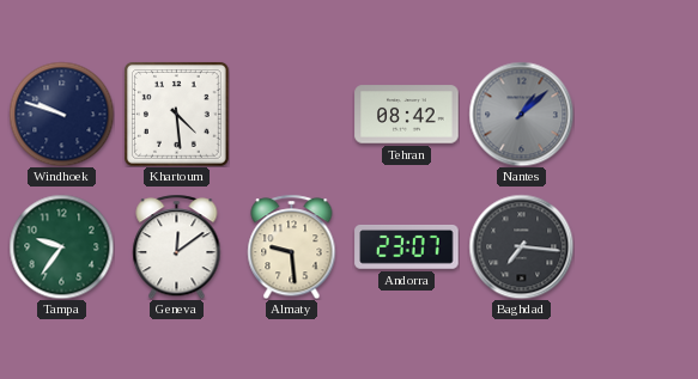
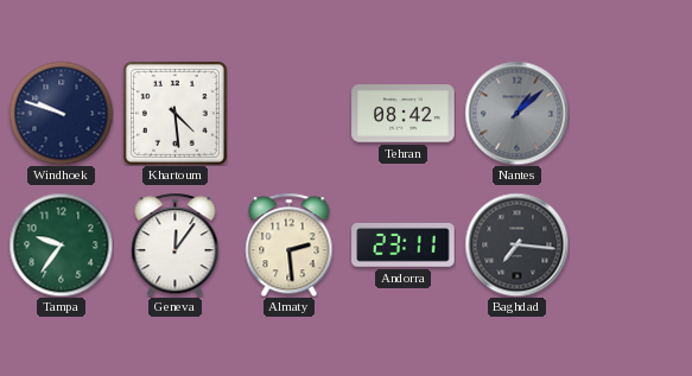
Geneva: 12:09 -> 12:06
Almaty: 9:29 -> 2:29
Andorra: 23:07 -> 23:11
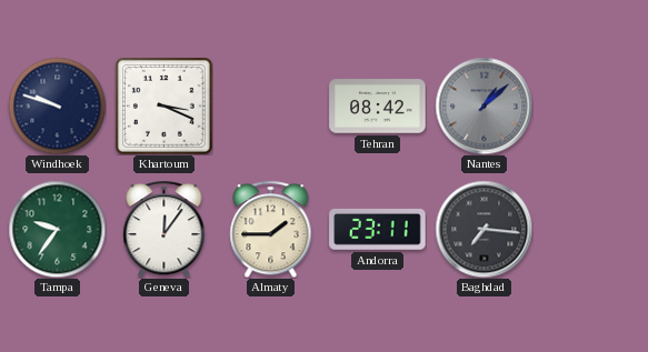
Khartoum: 4:29 -> 3:19
Almaty: 2:29 -> 1:45
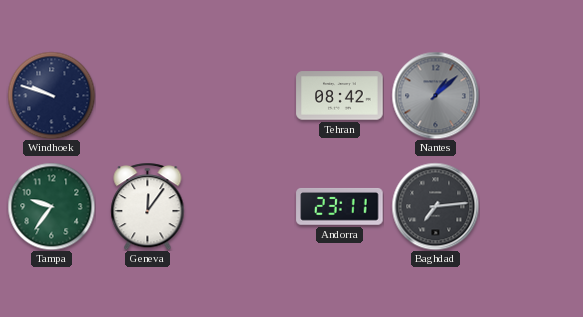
Khartoum: 3:19 -> none
Almaty: 1:45 -> none
Baghdad: 7:16 -> 7:14
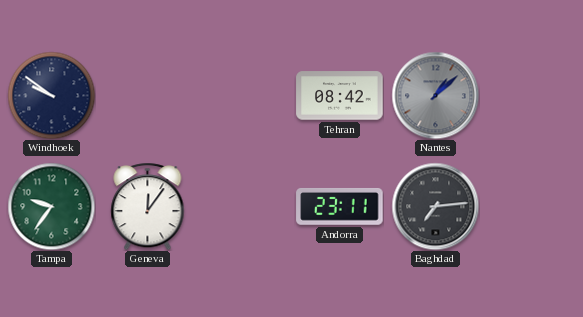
Windhoek: 9:48 -> 9:51
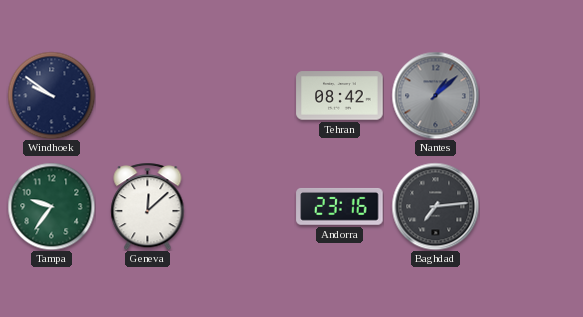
Geneva: 12:06 -> 12:08
Andorra: 23:11 -> 23:16
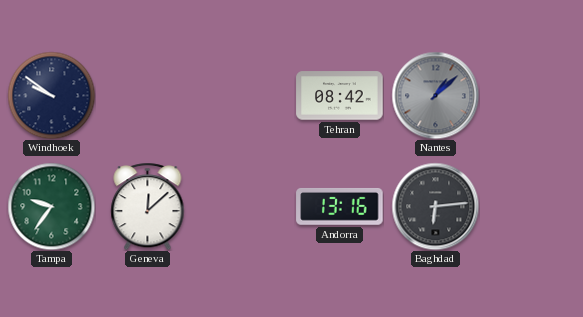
Andorra: 23:16 -> 13:16
Baghdad: 7:14 -> 6:14
